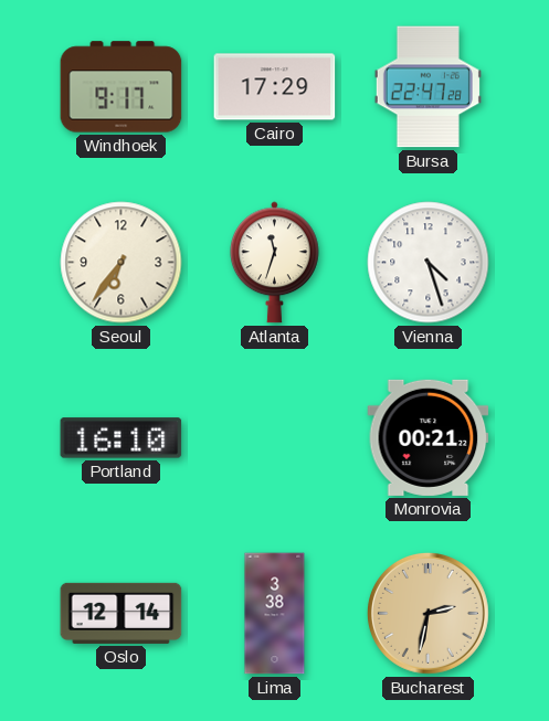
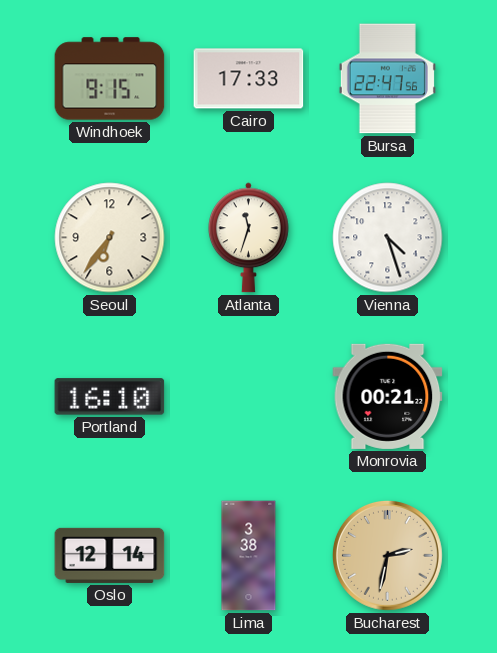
Windhoek: 9:17 -> 9:15
Cairo: 17:29 -> 17:33
Bursa: 22:47:28 -> 22:47:56
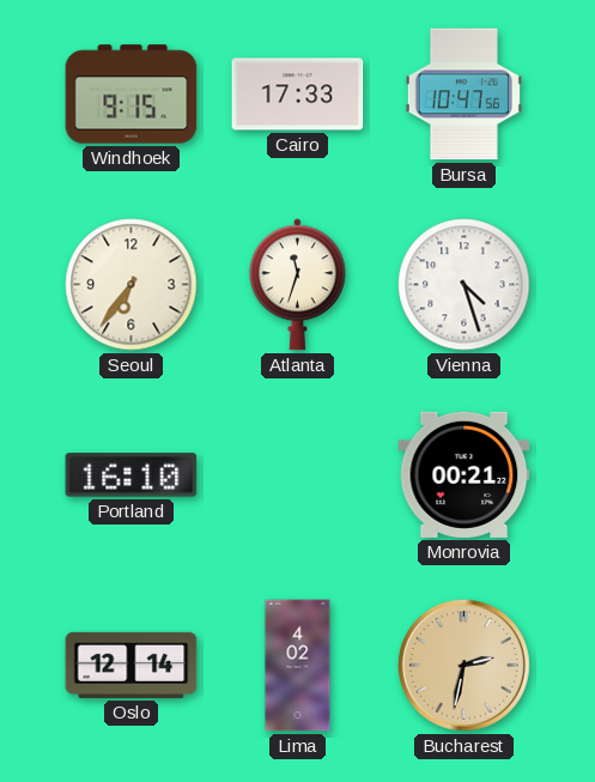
Bursa: 22:47 -> 10:47
Lima: 3:38 -> 4:02
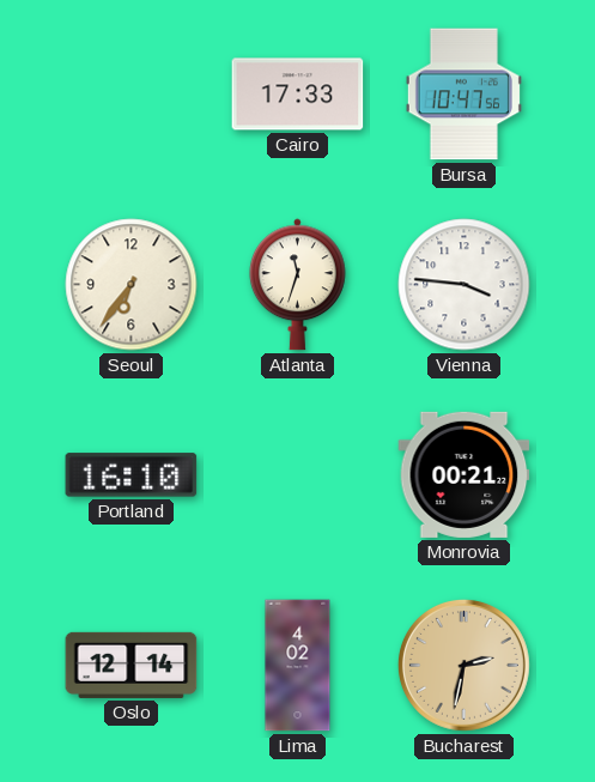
Windhoek: 9:15 -> none
Vienna: 4:27 -> 3:46
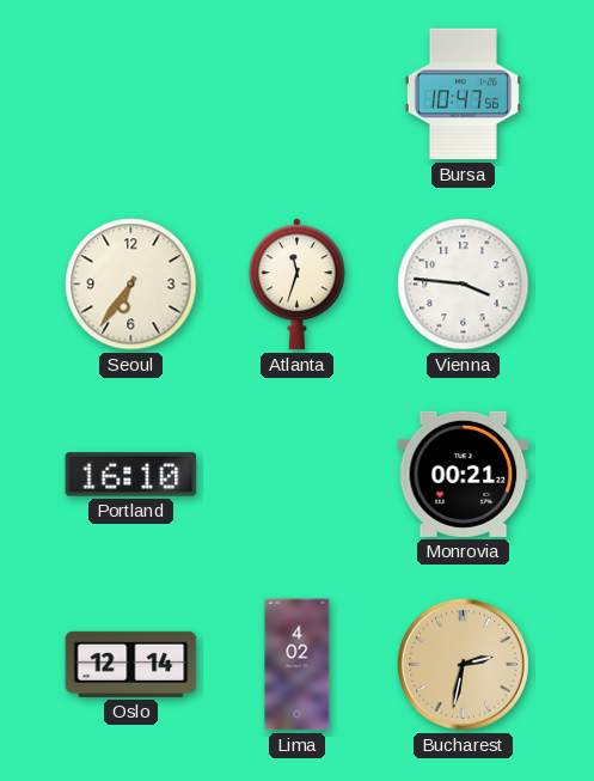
Cairo: 17:33 -> none
